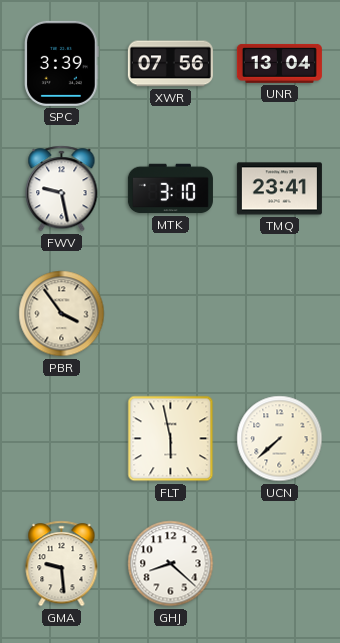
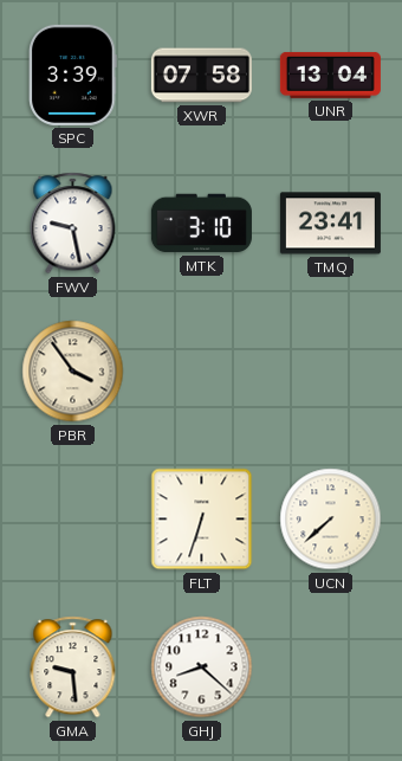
XWR: 07:56 -> 07:58
FLT: 5:58 -> 6:33
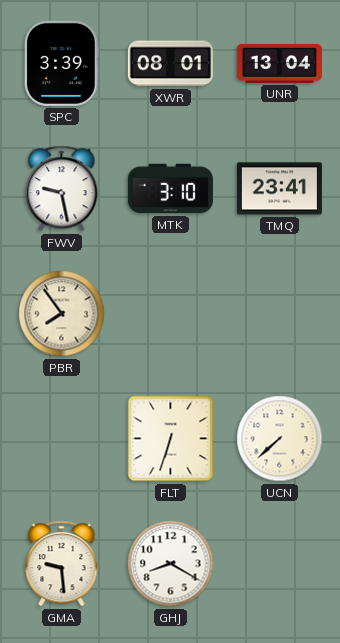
XWR: 07:58 -> 08:01
PBR: 3:54 -> 7:54
GHJ: 8:22 -> 8:20
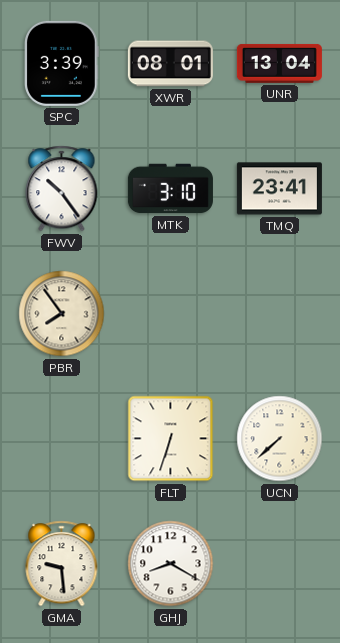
FWV: 9:28 -> 10:24
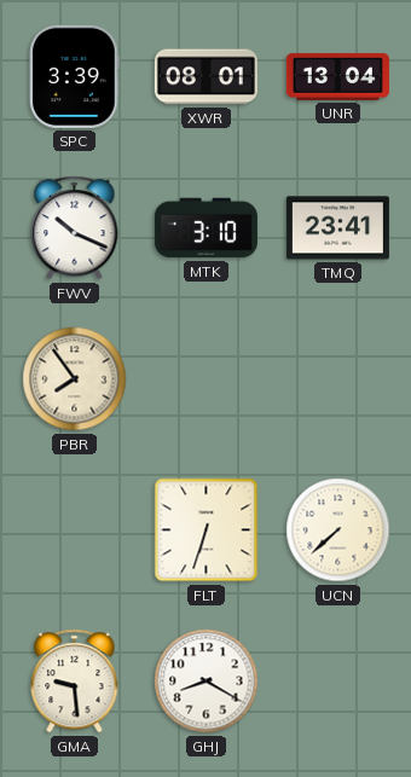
FWV: 10:24 -> 10:19
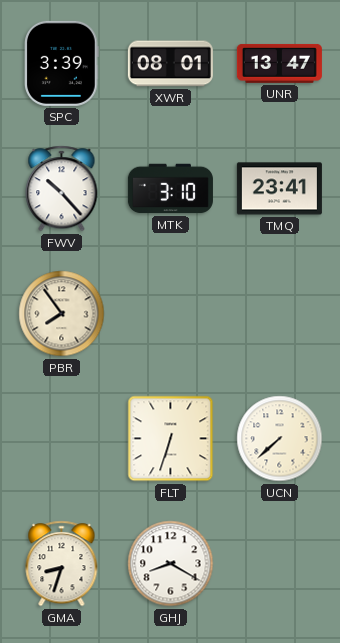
UNR: 13:04 -> 13:47
FWV: 10:19 -> 10:23
GMA: 9:29 -> 8:33
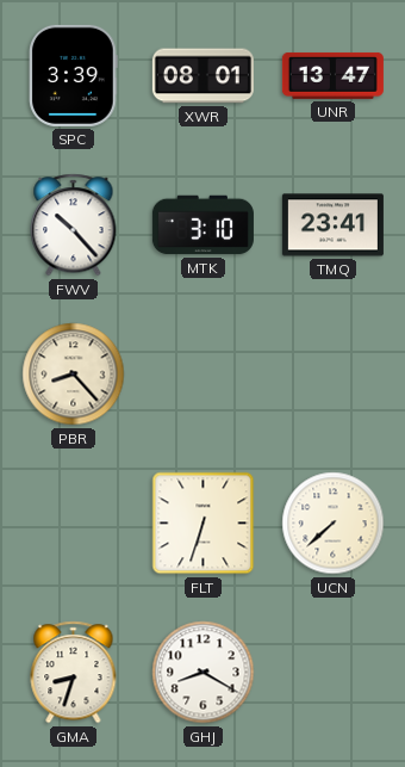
PBR: 7:54 -> 8:23
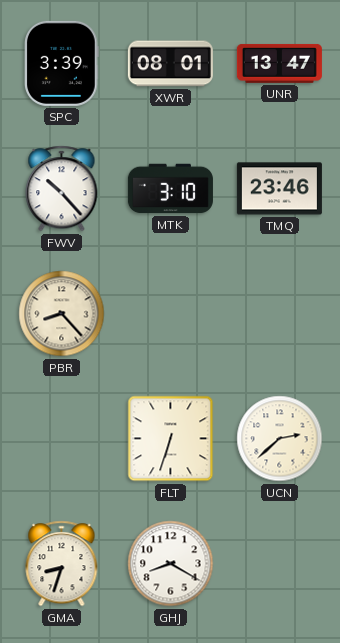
TMQ: 23:41 -> 23:46
UCN: 7:38 -> 2:38
